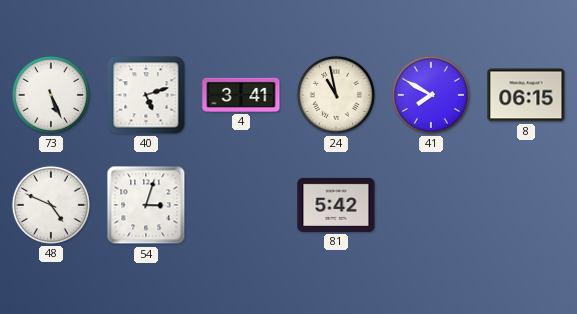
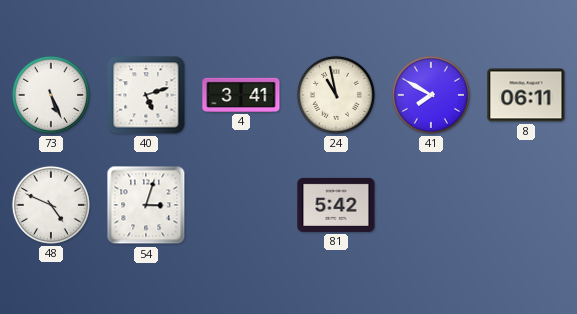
8: 06:15 -> 06:11
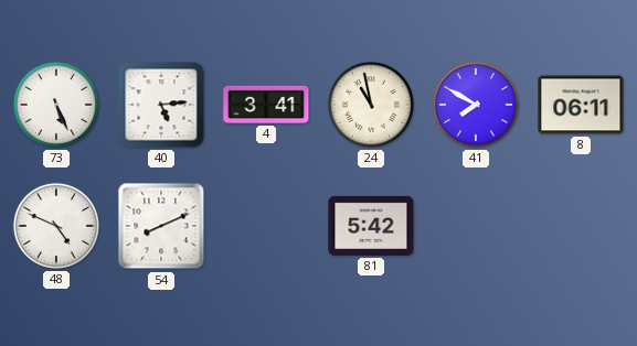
40: 5:12 -> 5:14
54: 3:03 -> 8:11
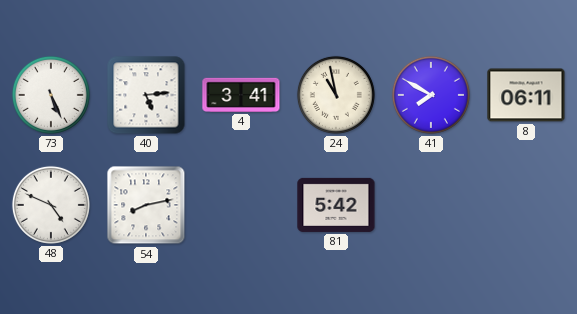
54: 8:11 -> 8:13
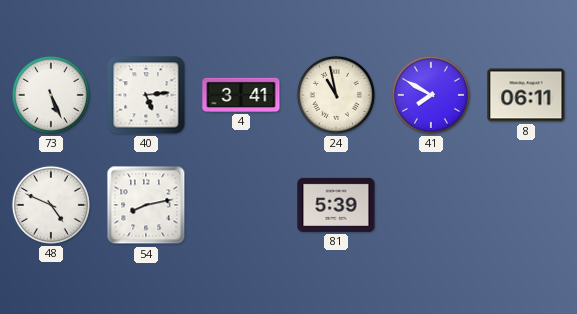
81: 5:42 -> 5:39
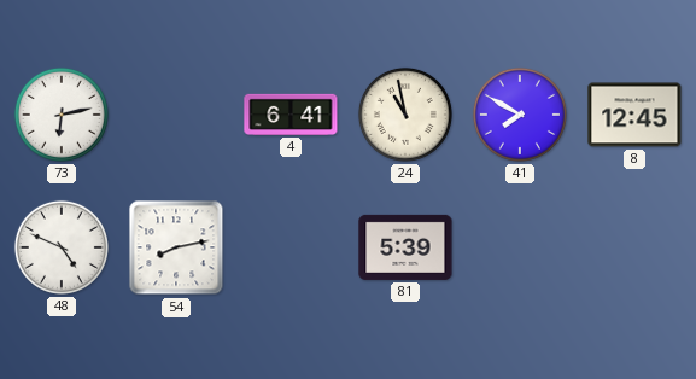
73: 5:26 -> 6:13
40: 5:14 -> none
4: 3:41 -> 6:41
8: 06:11 -> 12:45
